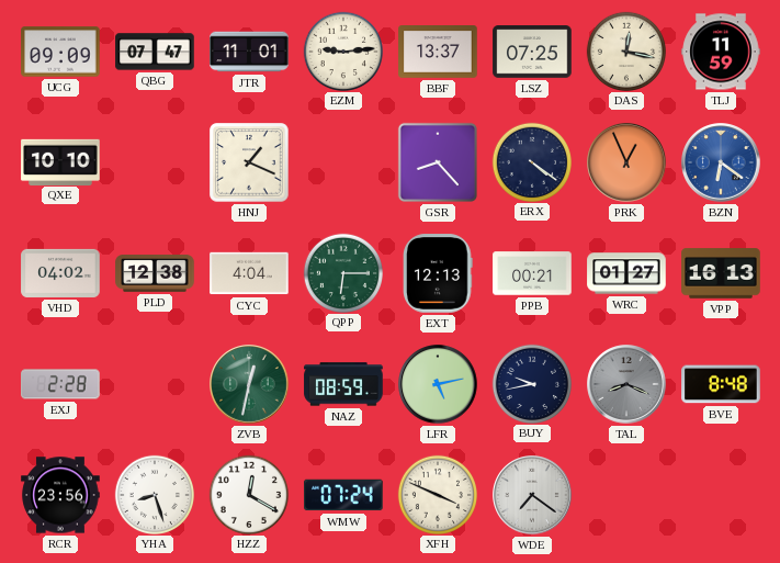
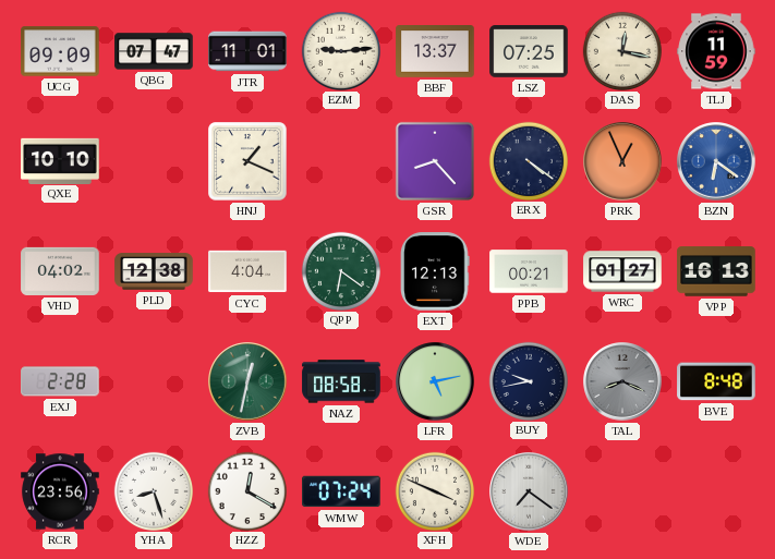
QPP: 6:15 -> 6:21
NAZ: 08:59 -> 08:58
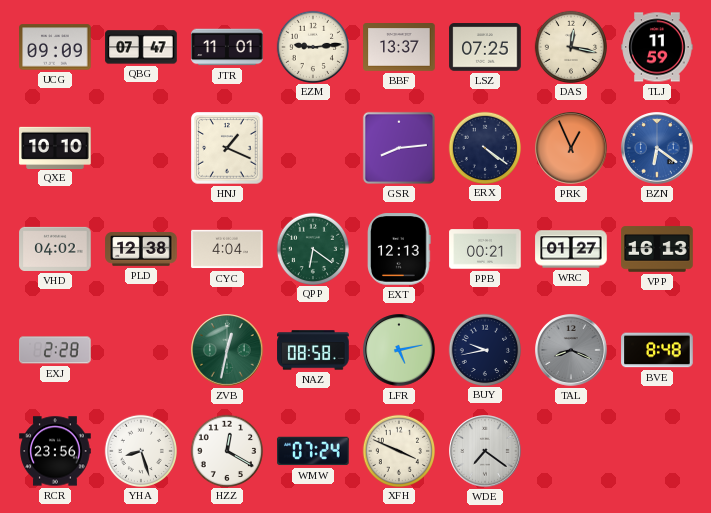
GSR: 8:23 -> 8:14
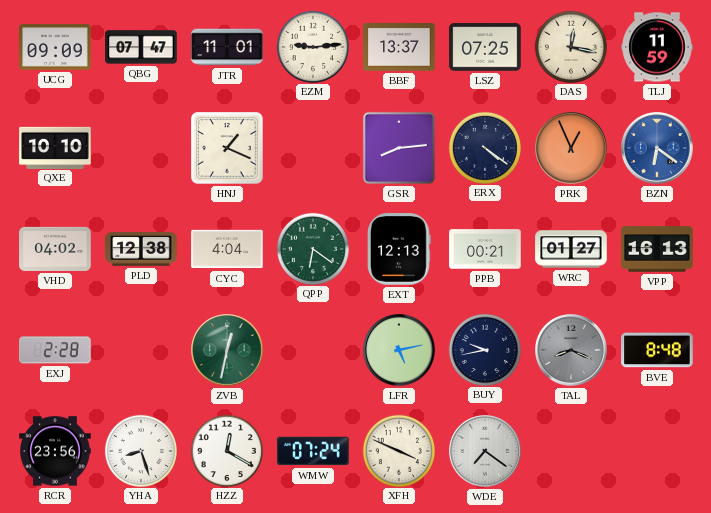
NAZ: 08:58 -> none
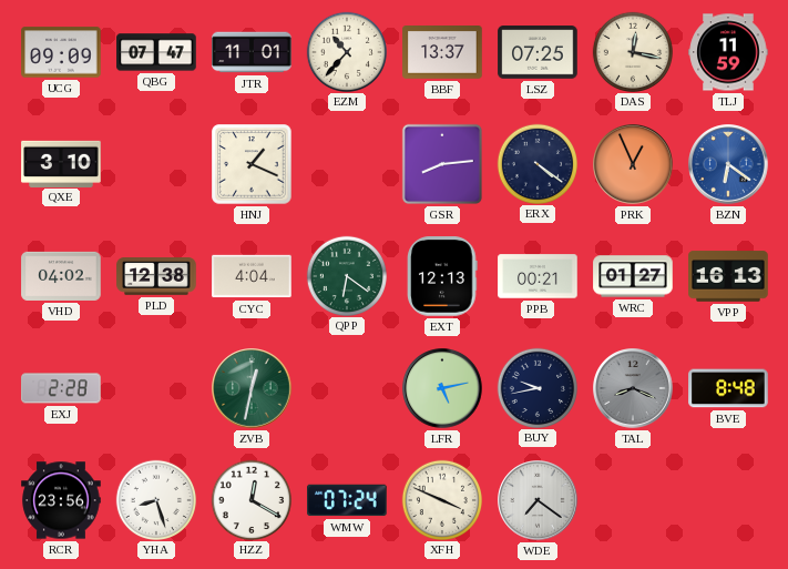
EZM: 9:14 -> 10:37
QXE: 10:10 -> 3:10
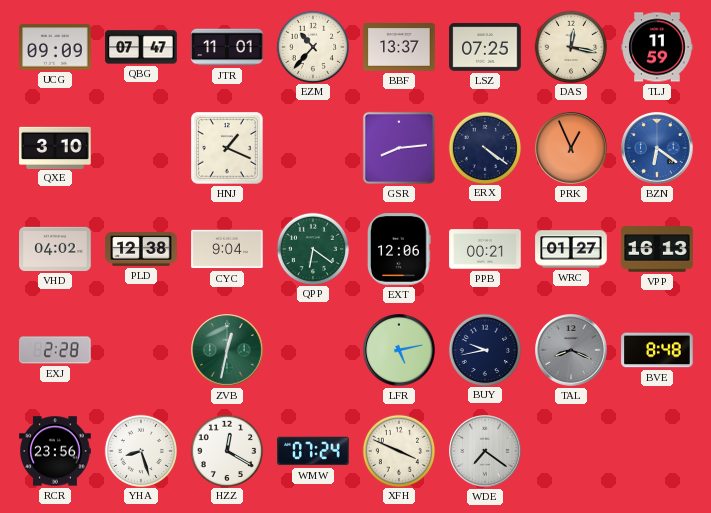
CYC: 4:04 -> 9:04
EXT: 12:13 -> 12:06
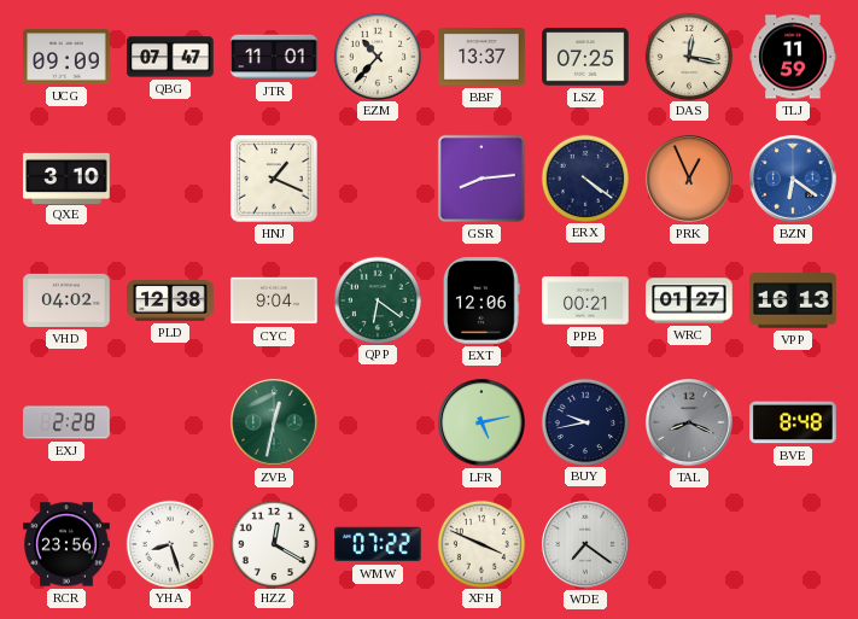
WMW: 07:24 -> 07:22
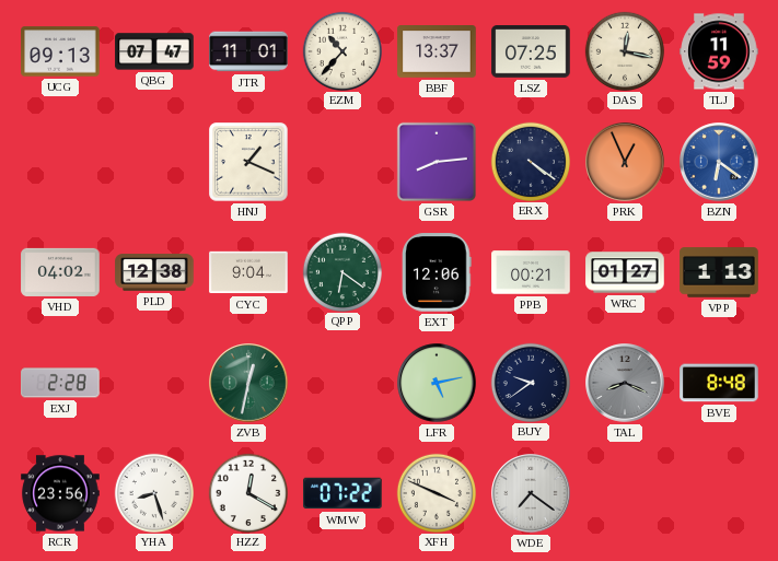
UCG: 09:09 -> 09:13
QXE: 3:10 -> none
VPP: 16:13 -> 1:13
BUY: 9:43 -> 9:39
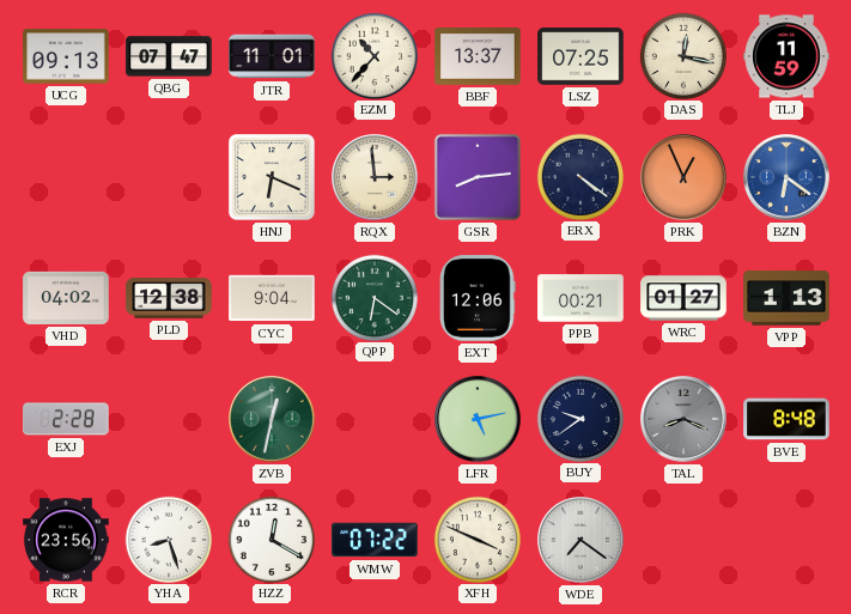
HNJ: 1:19 -> 6:19
RQX: none -> 2:59
